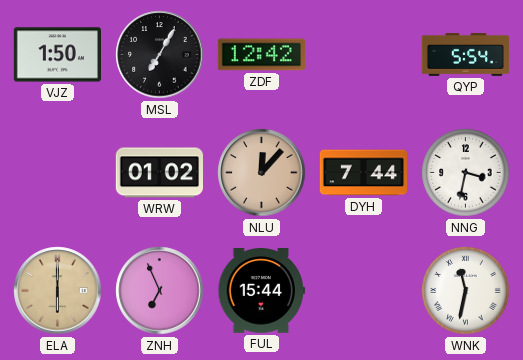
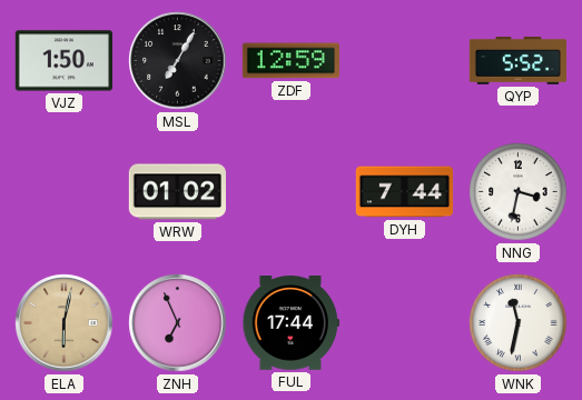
ZDF: 12:42 -> 12:59
QYP: 5:54 -> 5:52
NLU: 12:07 -> none
ELA: 6:00 -> 6:02
FUL: 15:44 -> 17:44
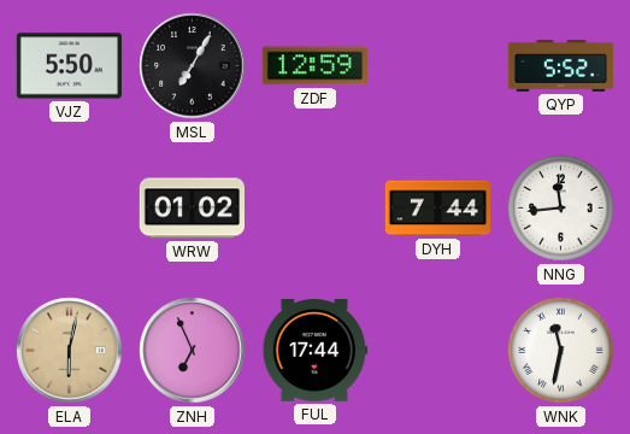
VJZ: 1:50 -> 5:50
NNG: 3:32 -> 11:44
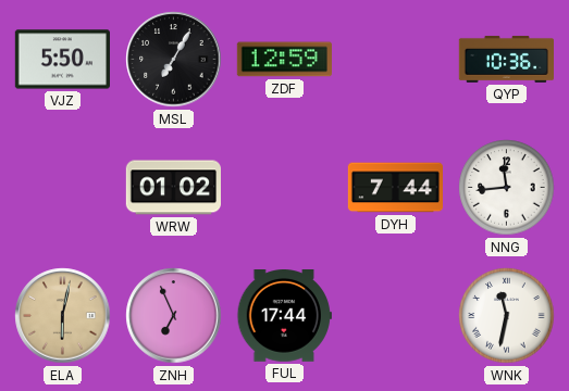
QYP: 5:52 -> 10:36
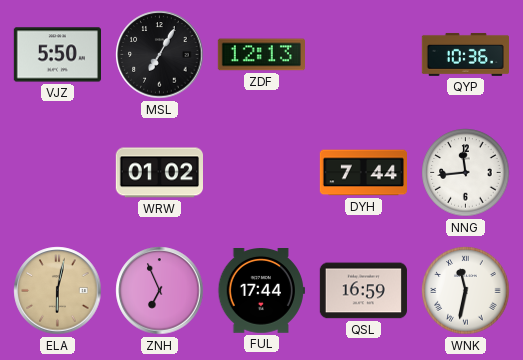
ZDF: 12:59 -> 12:13
QSL: none -> 16:59
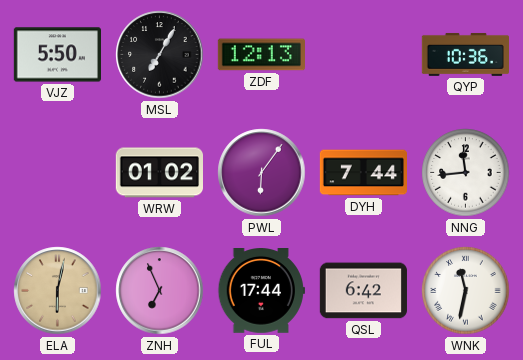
PWL: none -> 6:06
QSL: 16:59 -> 6:42
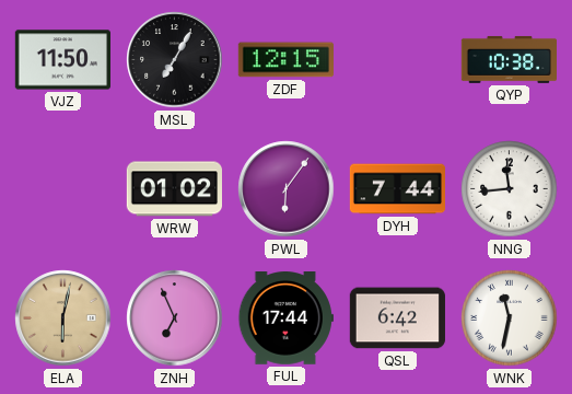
VJZ: 5:50 -> 11:50
ZDF: 12:13 -> 12:15
QYP: 10:36 -> 10:38
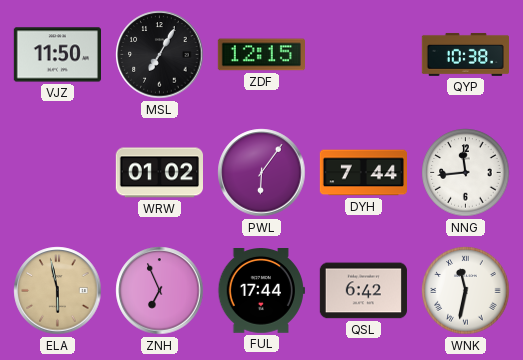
ELA: 6:02 -> 5:58
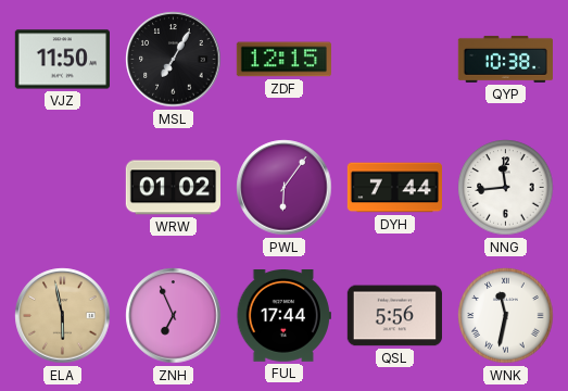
QSL: 6:42 -> 5:56
